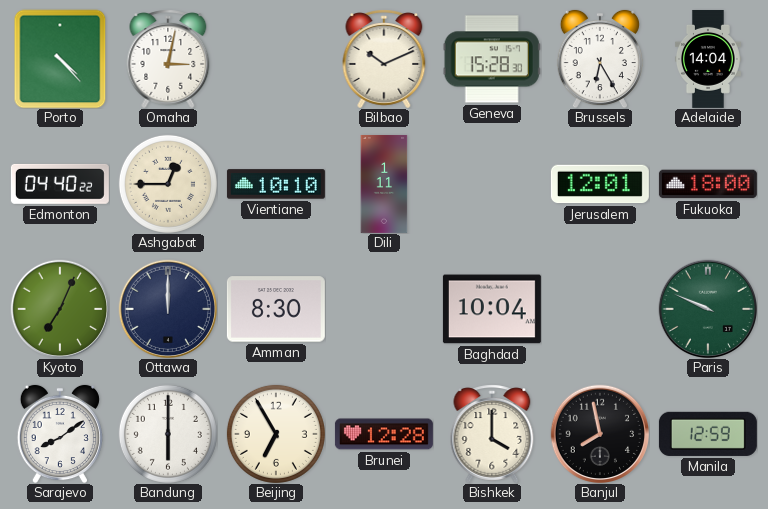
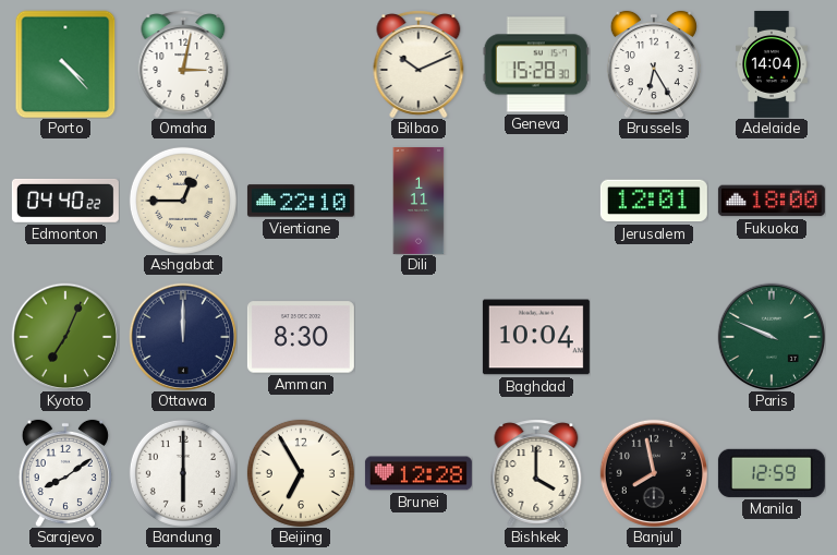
Vientiane: 10:10 -> 22:10
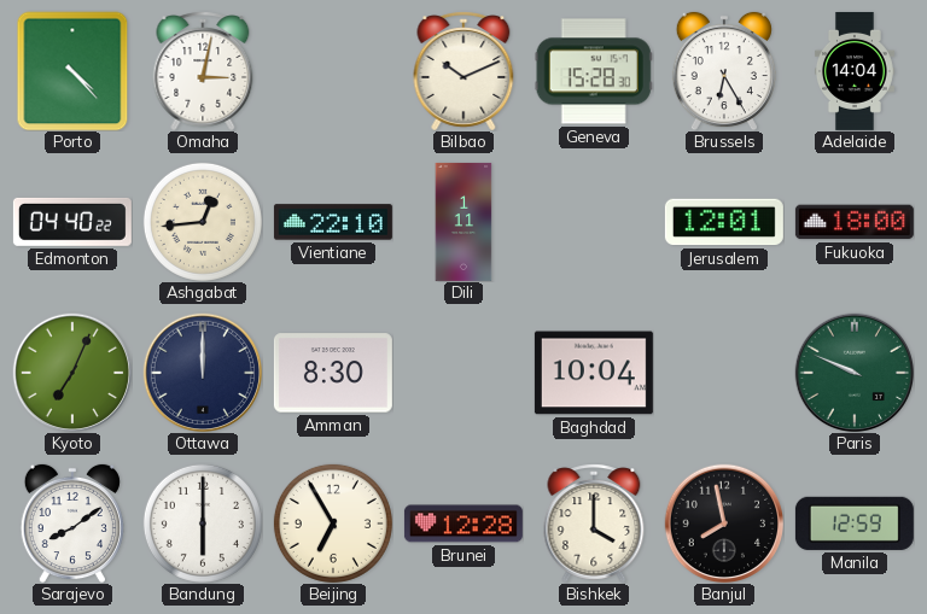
Ashgabat: 12:45 -> 12:44
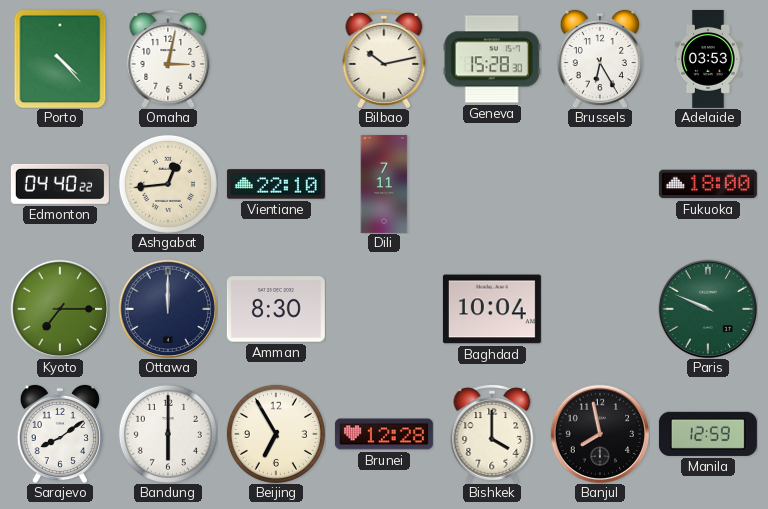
Bilbao: 10:11 -> 10:13
Adelaide: 14:04 -> 03:53
Dili: 1:11 -> 7:11
Jerusalem: 12:01 -> none
Kyoto: 7:04 -> 7:15
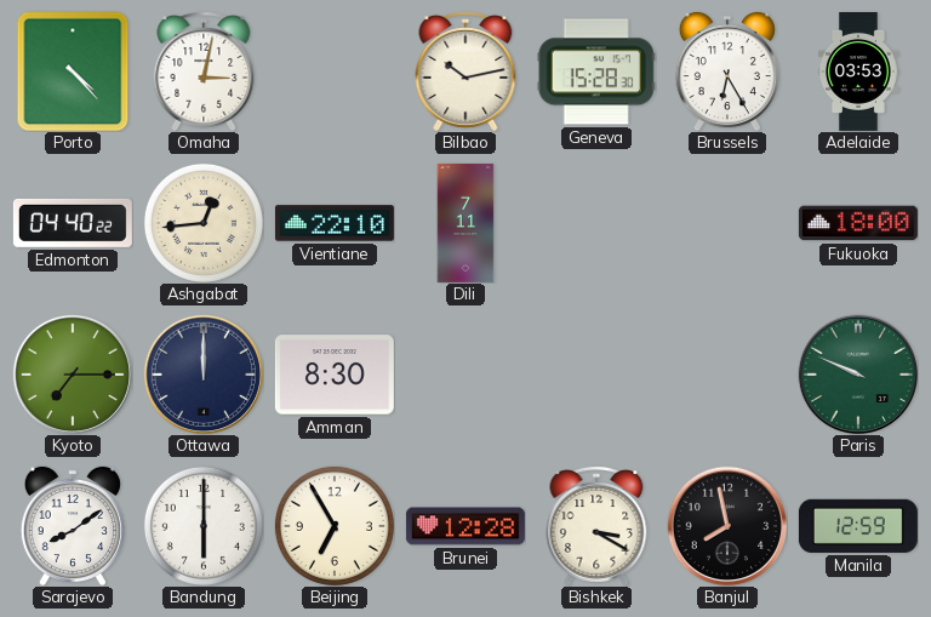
Baghdad: 10:04 -> none
Bishkek: 4:00 -> 3:20
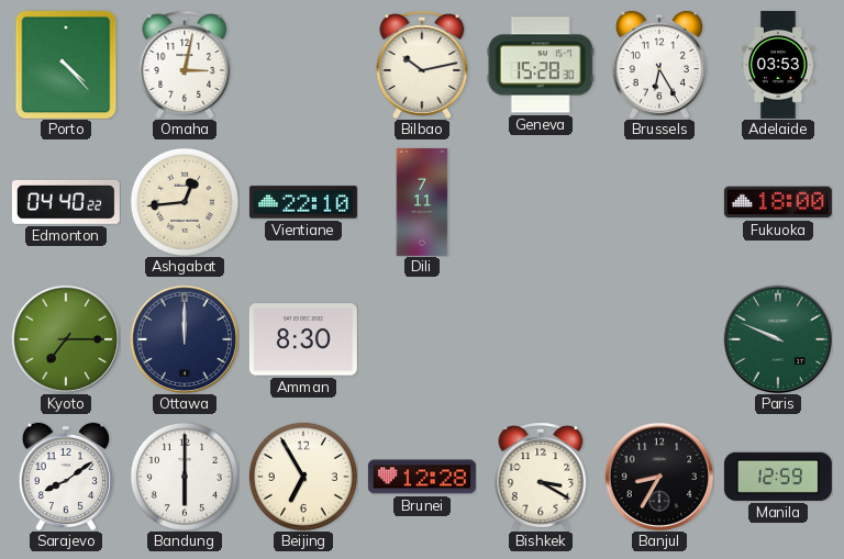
Banjul: 7:58 -> 8:35
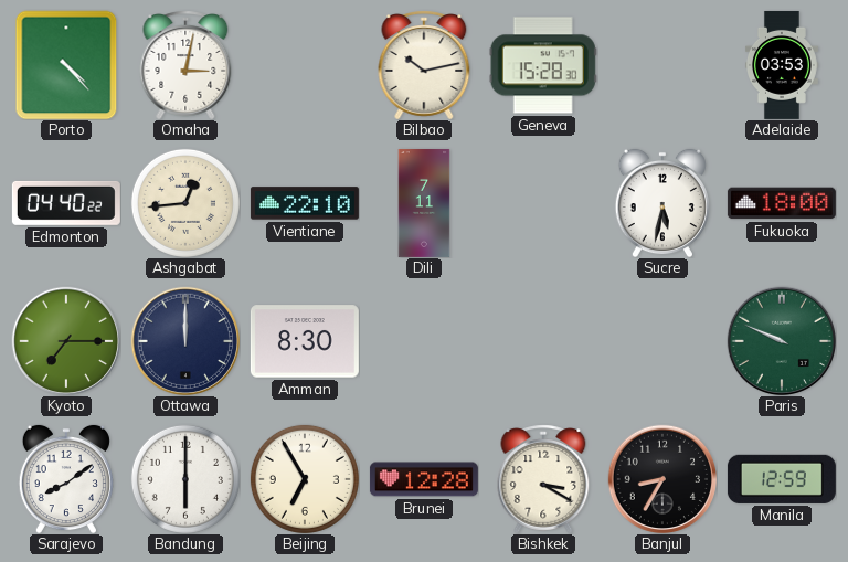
Brussels: 6:25 -> none
Sucre: none -> 5:32
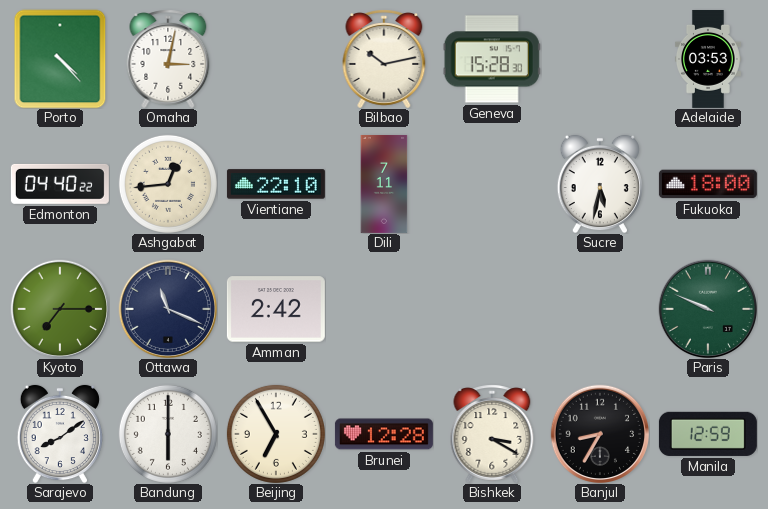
Ottawa: 12:00 -> 11:19
Amman: 8:30 -> 2:42
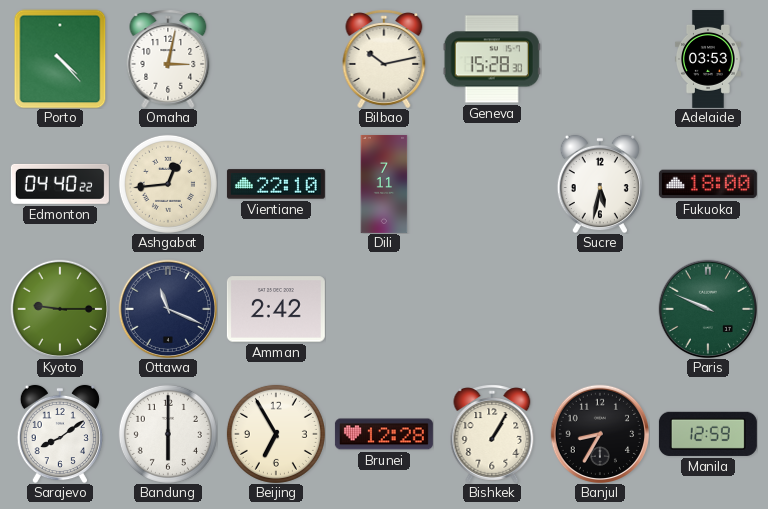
Kyoto: 7:15 -> 9:15
Bishkek: 3:20 -> 1:05
